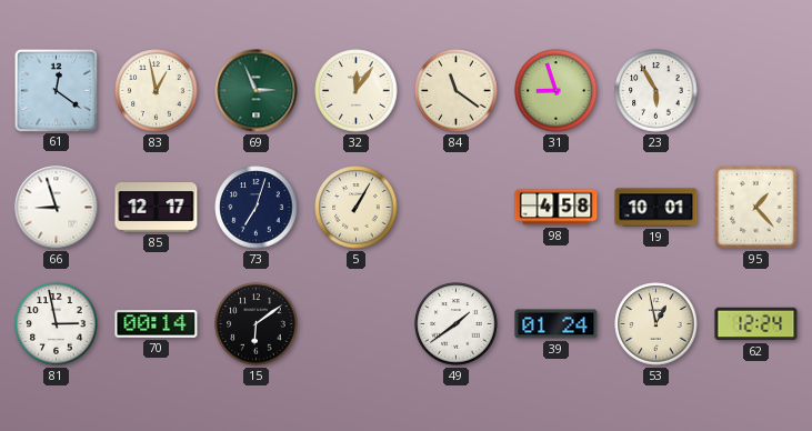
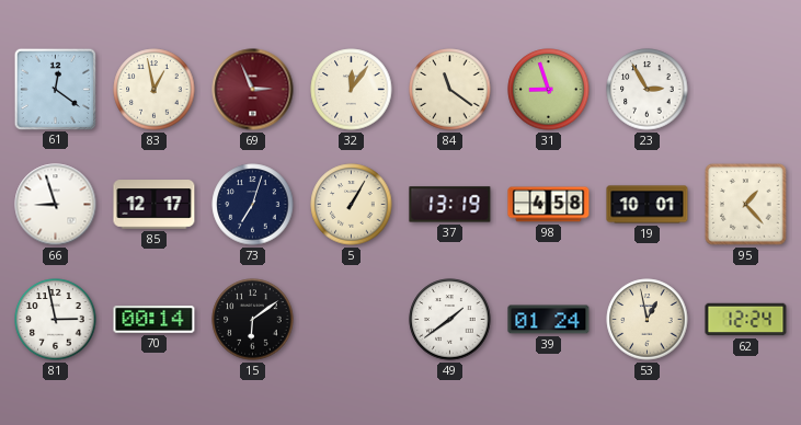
69 dial: green -> burgundy
23: 5:55 -> 2:55
37: none -> 13:19
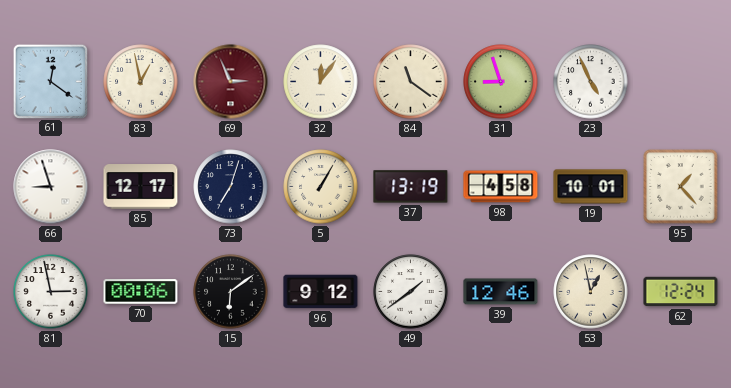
23: 2:55 -> 4:56
70: 00:14 -> 00:06
96: none -> 9:12
39: 01:24 -> 12:46
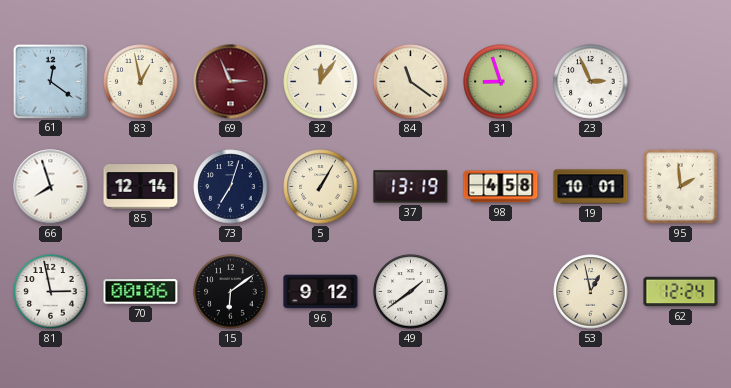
23: 4:56 -> 2:56
66: 8:57 -> 7:57
85: 12:17 -> 12:14
95: 1:23 -> 1:59
39: 12:46 -> none
